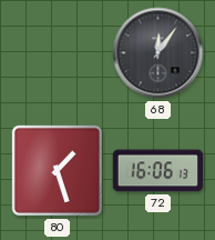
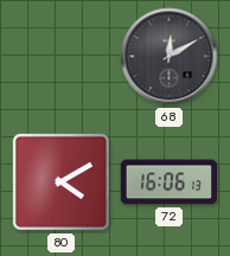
68: 12:06 -> 12:10
80: 1:27 -> 4:10
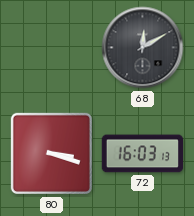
80: 4:10 -> 3:18
72: 16:06 -> 16:03
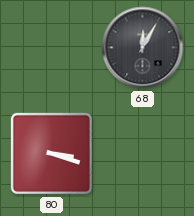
68: 12:10 -> 12:05
72: 16:03 -> none
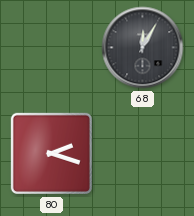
80: 3:18 -> 2:18
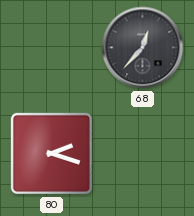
68: 12:05 -> 12:37
